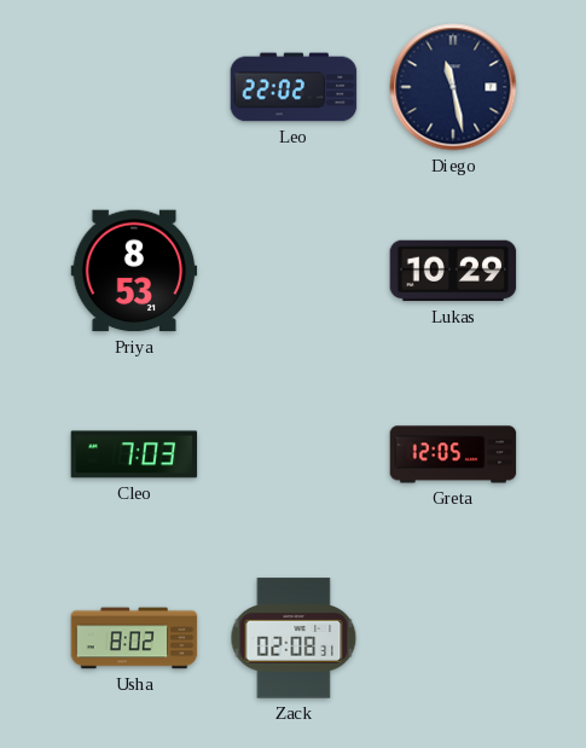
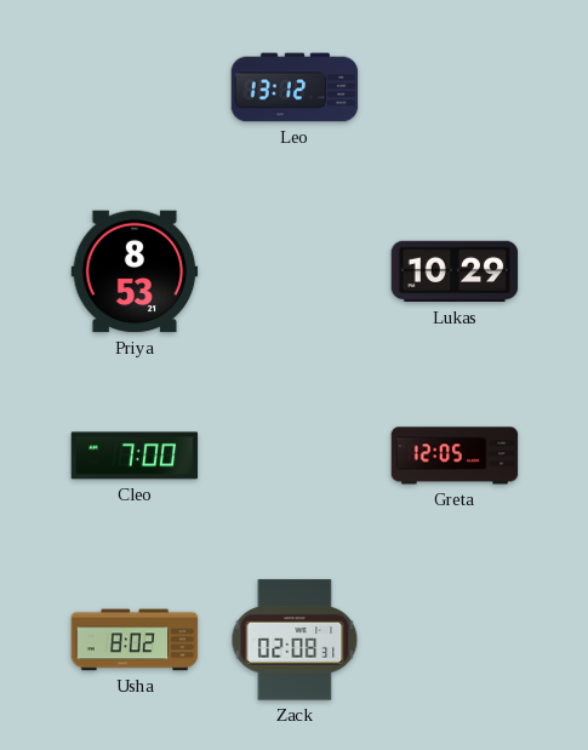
Leo: 22:02 -> 13:12
Diego: 11:28 -> none
Cleo: 7:03 -> 7:00
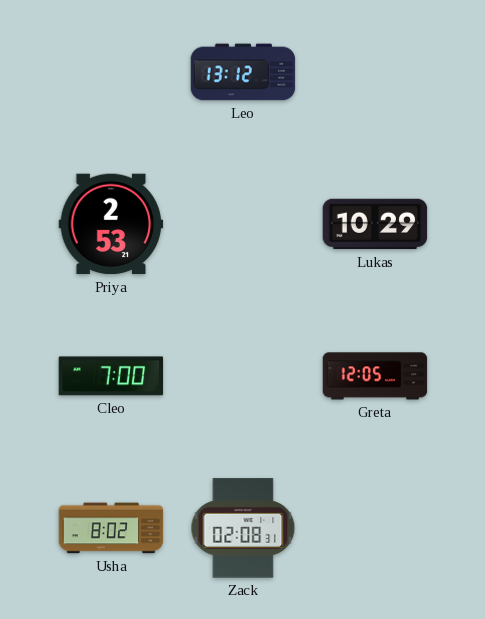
Priya: 8:53 -> 2:53
